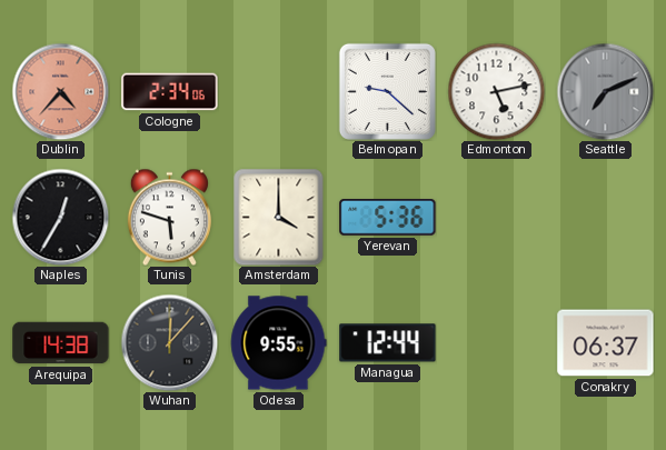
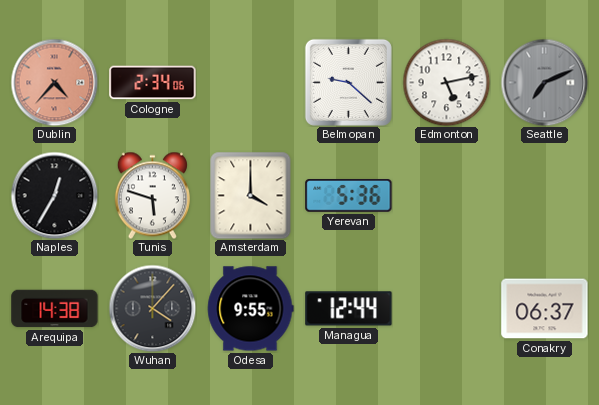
Wuhan: 12:07 -> 4:07
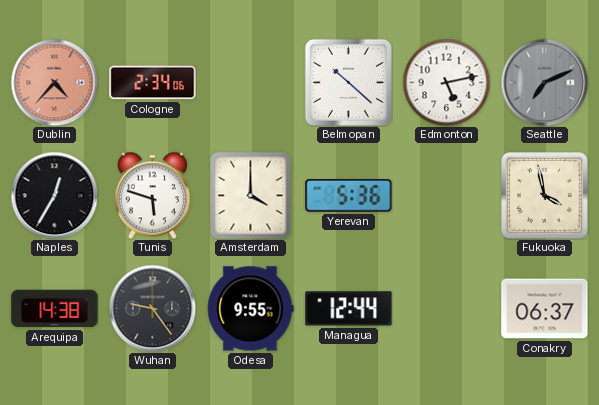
Belmopan: 9:22 -> 10:22
Fukuoka: none -> 3:58
Wuhan: 4:07 -> 9:24
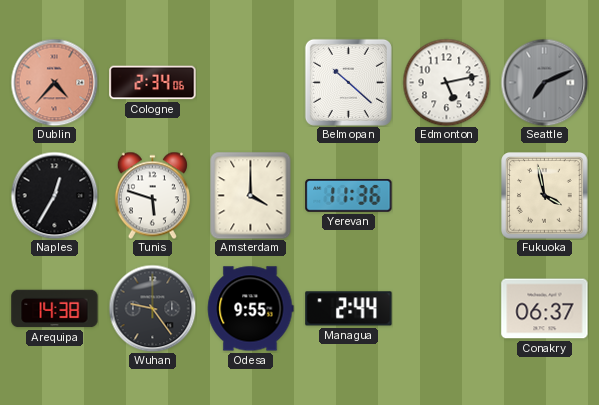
Yerevan: 5:36 -> 11:36
Managua: 12:44 -> 2:44
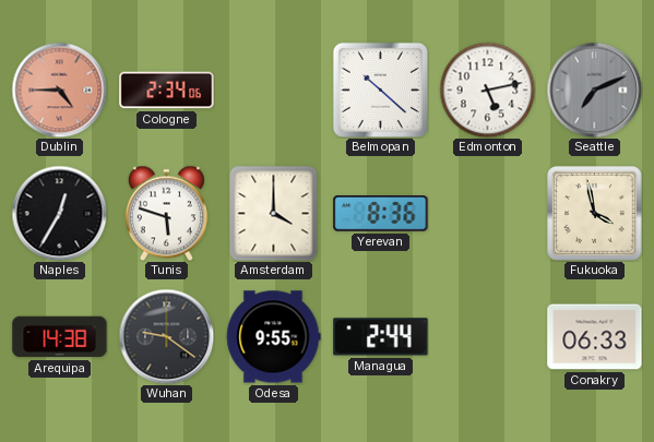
Dublin: 4:37 -> 4:45
Yerevan: 11:36 -> 8:36
Wuhan: 9:24 -> 9:21
Conakry: 06:37 -> 06:33
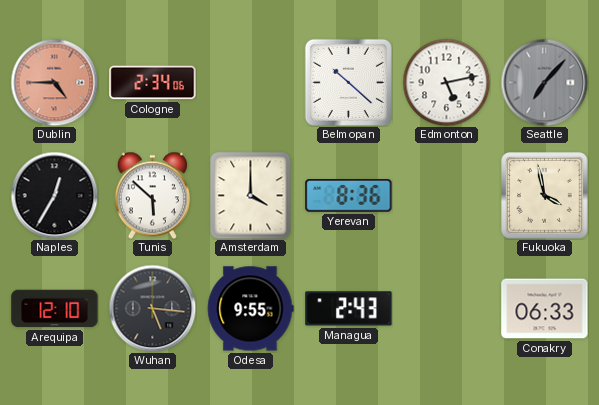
Seattle: 7:11 -> 7:07
Tunis: 5:48 -> 5:52
Arequipa: 14:38 -> 12:10
Wuhan: 9:21 -> 5:16
Managua: 2:44 -> 2:43
